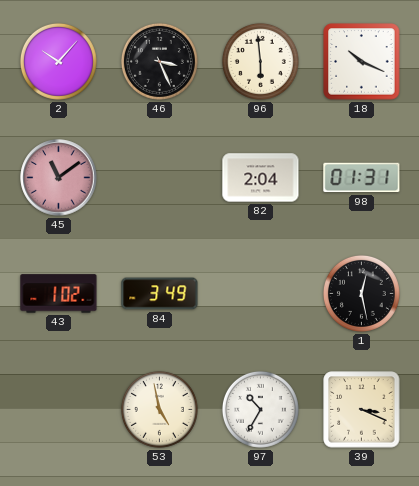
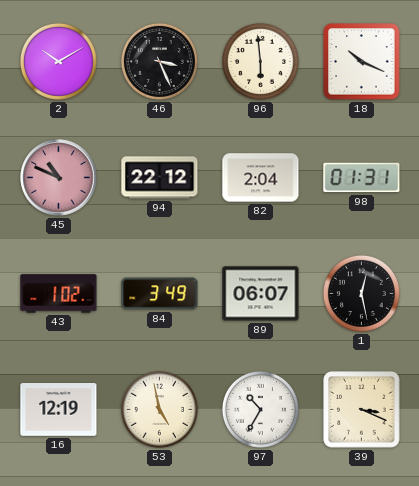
2: 10:07 -> 10:10
45: 11:09 -> 10:49
94: none -> 22:12
89: none -> 06:07
16: none -> 12:19
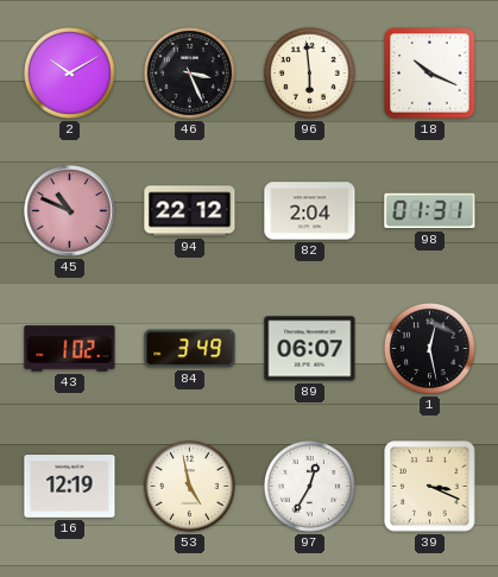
97: 10:35 -> 12:35
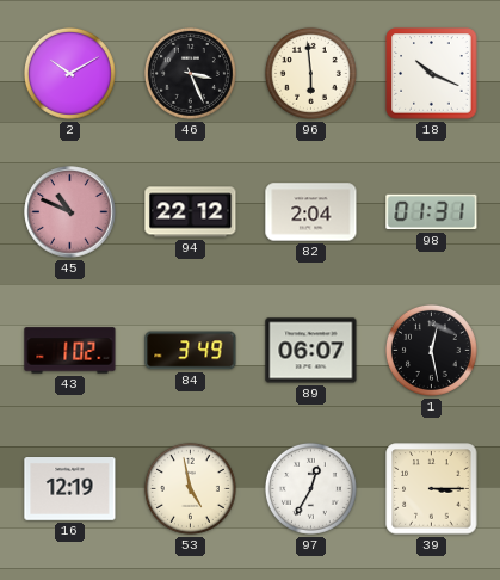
39: 3:19 -> 3:15
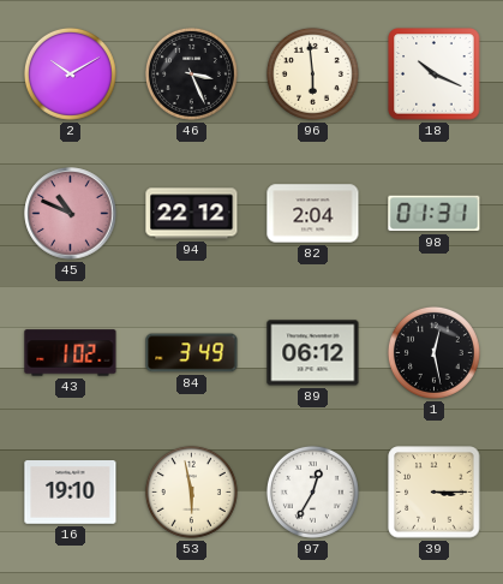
89: 06:07 -> 06:12
16: 12:19 -> 19:10
53: 4:58 -> 5:58
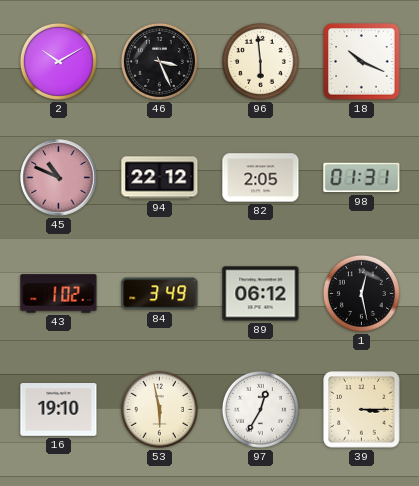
82: 2:04 -> 2:05
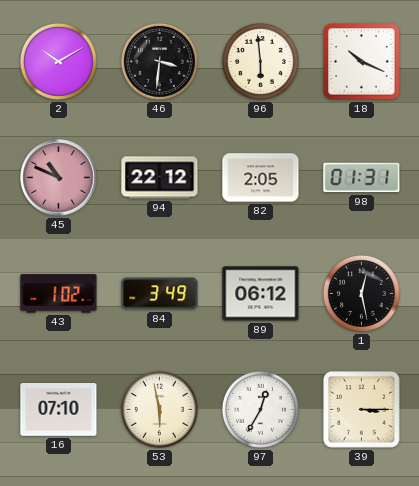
46: 3:26 -> 3:31
16: 19:10 -> 07:10
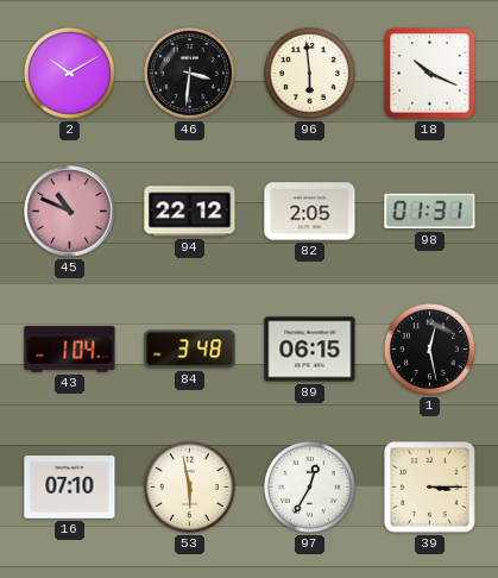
43: 1:02 -> 1:04
84: 3:49 -> 3:48
89: 06:12 -> 06:15
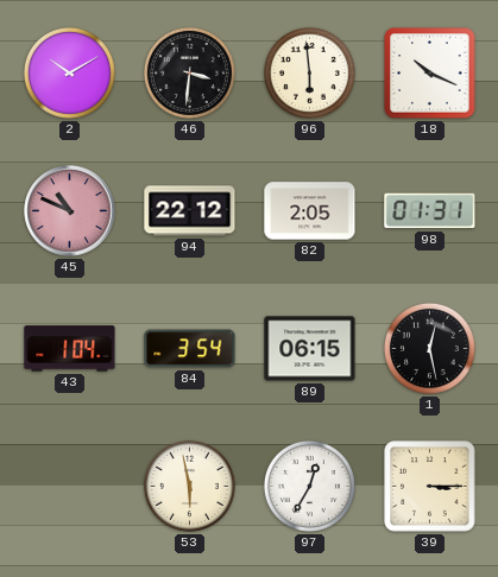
84: 3:48 -> 3:54
16: 07:10 -> none
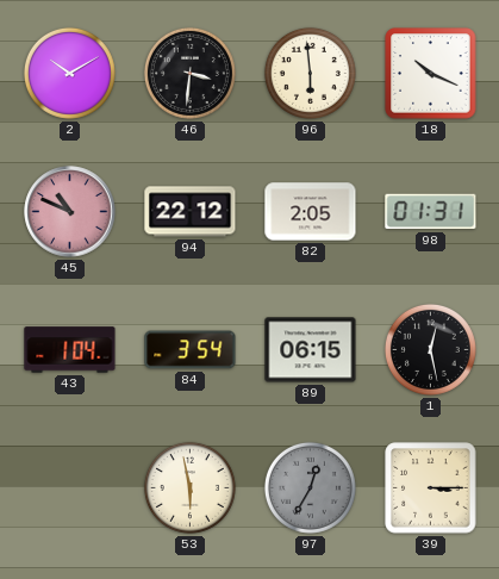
97 dial: white -> grey
